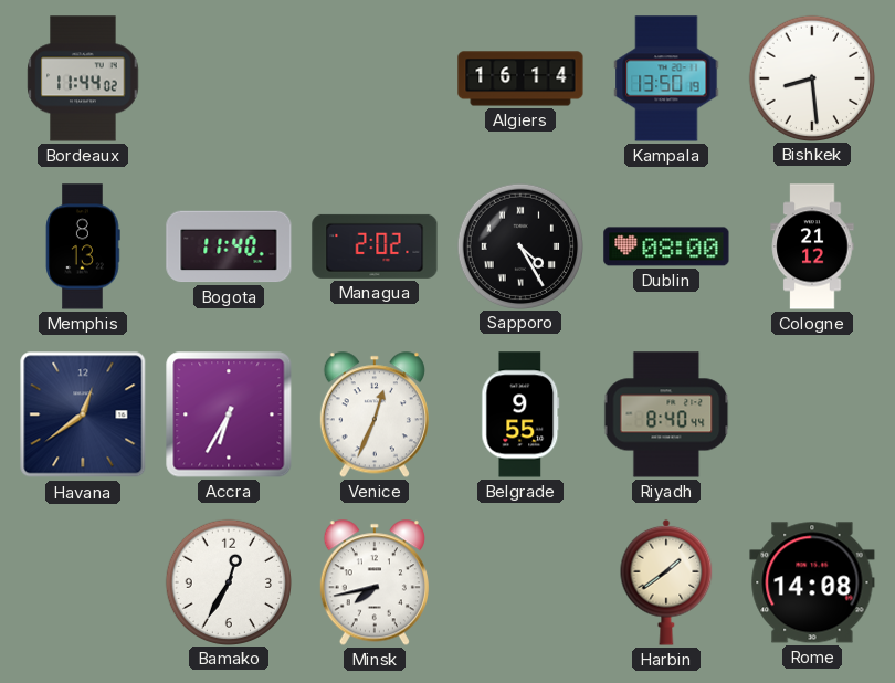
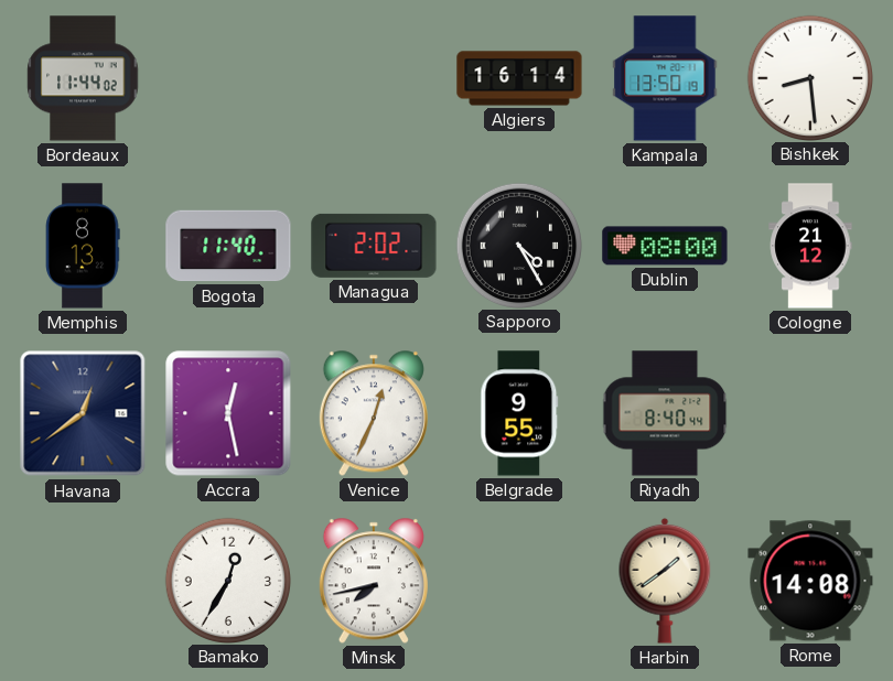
Accra: 6:35 -> 12:28
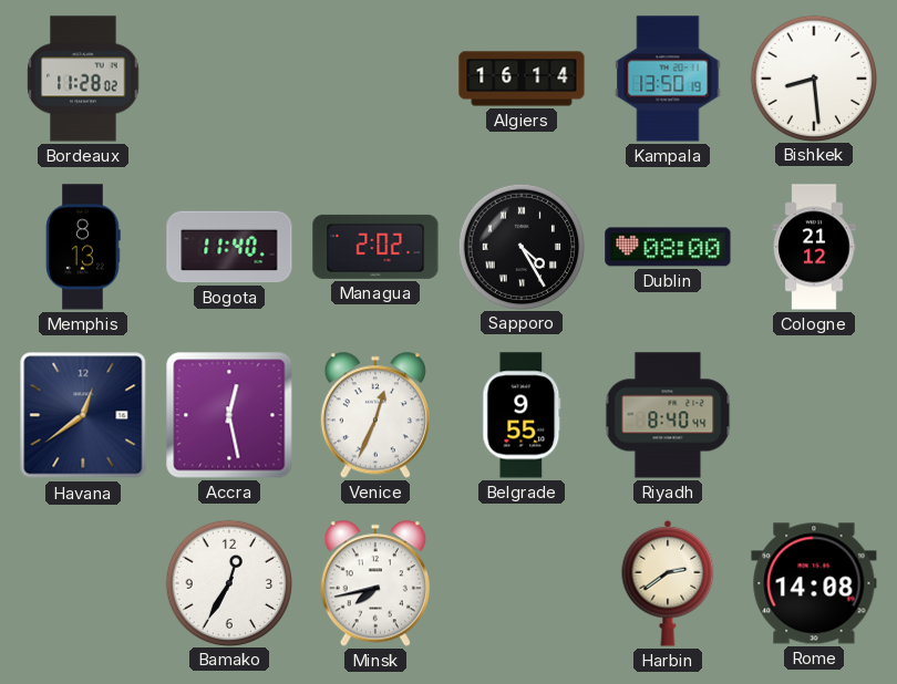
Bordeaux: 11:44 -> 11:28
Harbin: 1:39 -> 2:39
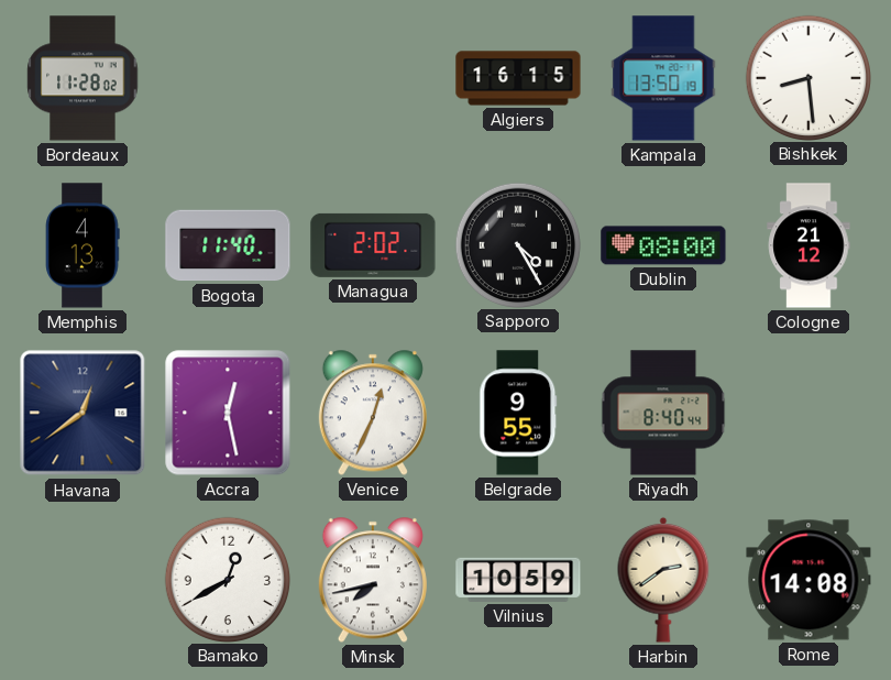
Algiers: 16:14 -> 16:15
Memphis: 8:13 -> 4:13
Bamako: 12:35 -> 12:40
Vilnius: none -> 10:59
